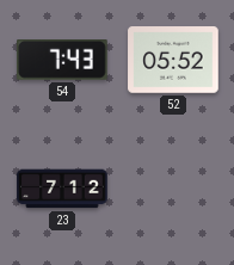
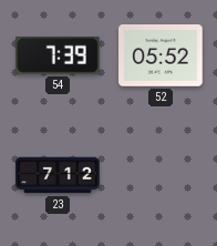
54: 7:43 -> 7:39
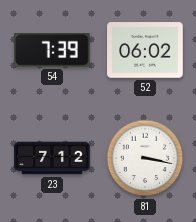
52: 05:52 -> 06:02
81: none -> 3:17
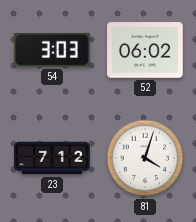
54: 7:39 -> 3:03
81: 3:17 -> 4:03
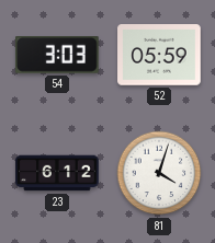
52: 06:02 -> 05:59
23: 7:12 -> 6:12
